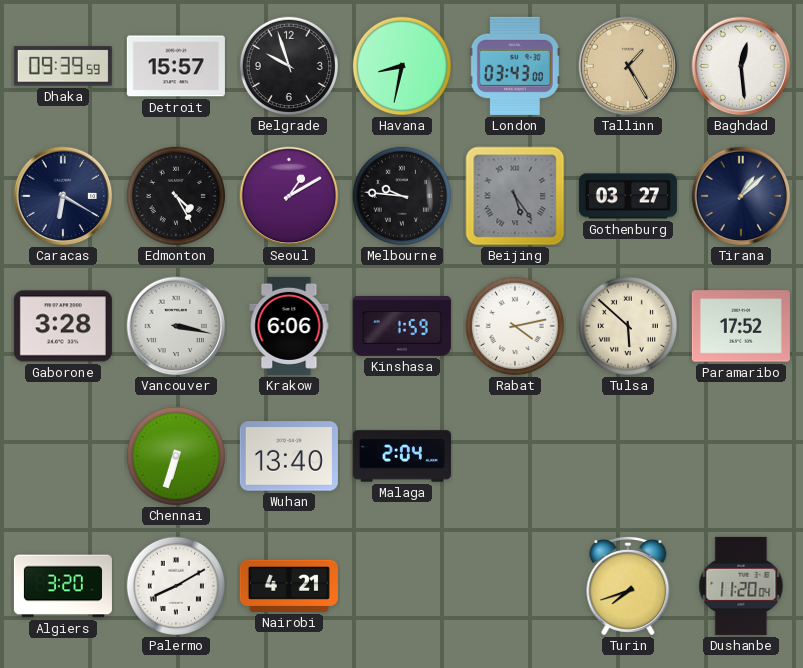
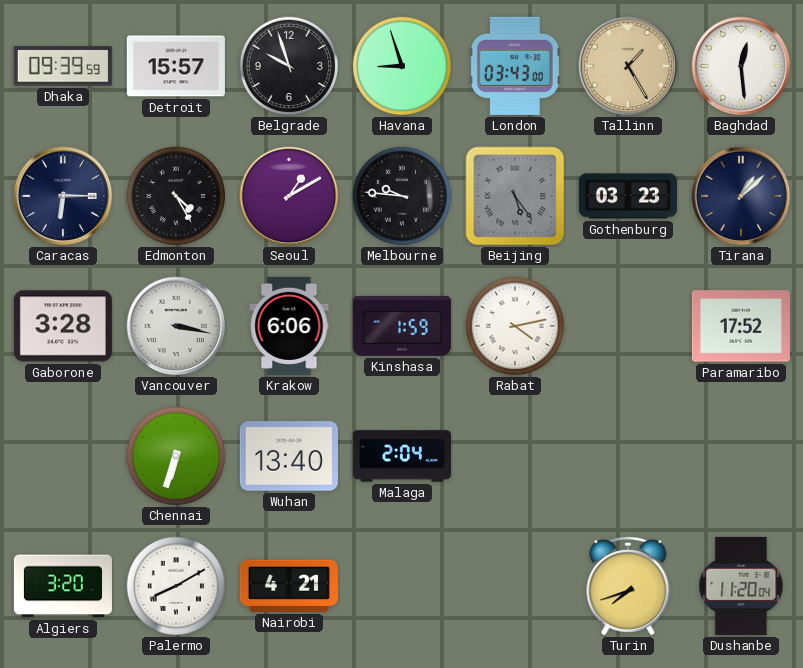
Havana: 8:32 -> 8:57
Caracas: 6:20 -> 6:15
Gothenburg: 03:27 -> 03:23
Tulsa: 5:52 -> none
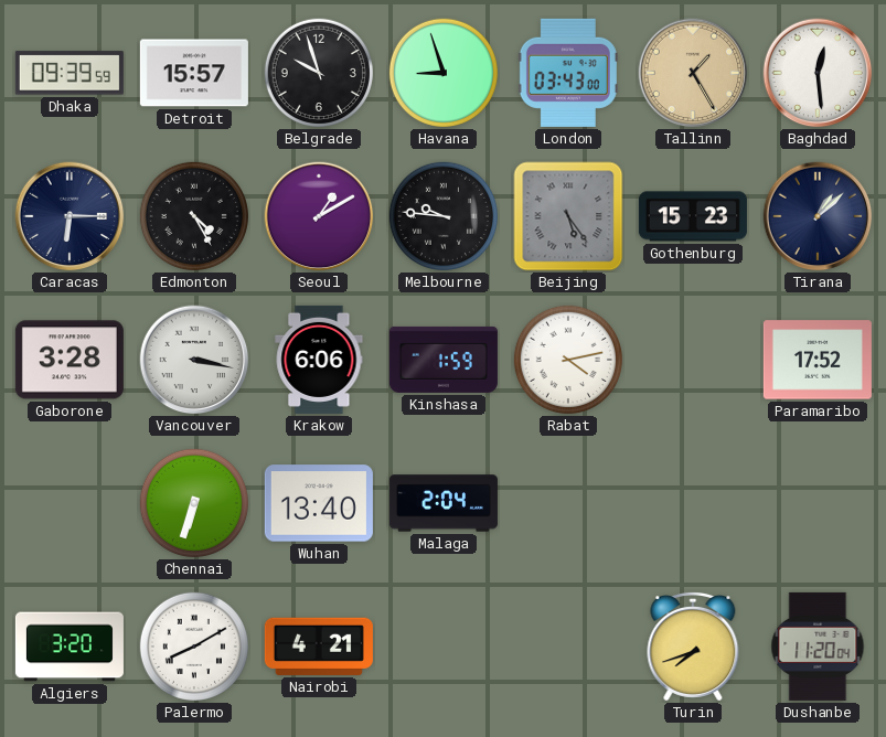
Gothenburg: 03:23 -> 15:23
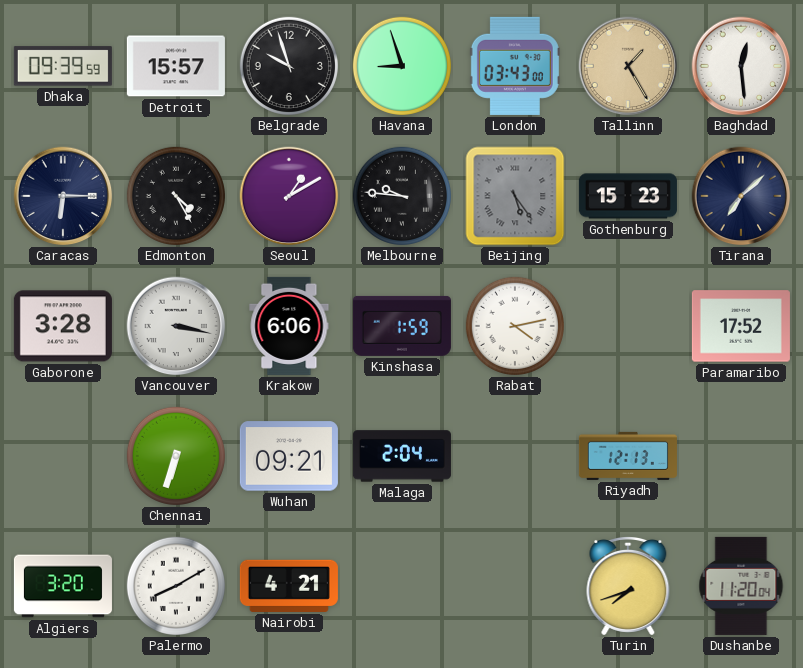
Tirana: 1:08 -> 7:08
Wuhan: 13:40 -> 09:21
Riyadh: none -> 12:13
